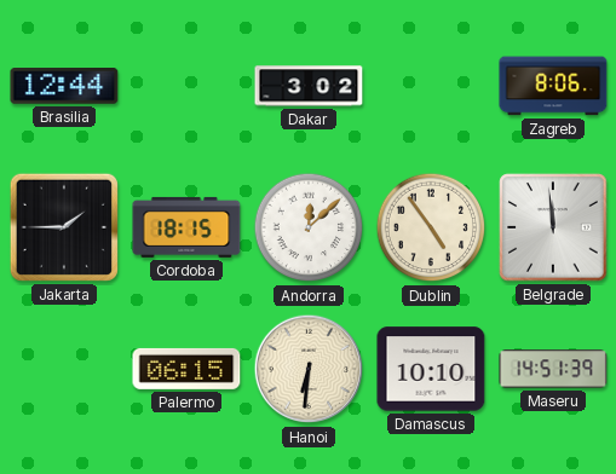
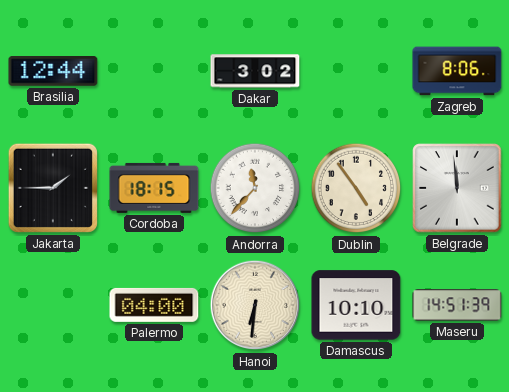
Andorra: 12:08 -> 11:37
Palermo: 06:15 -> 04:00
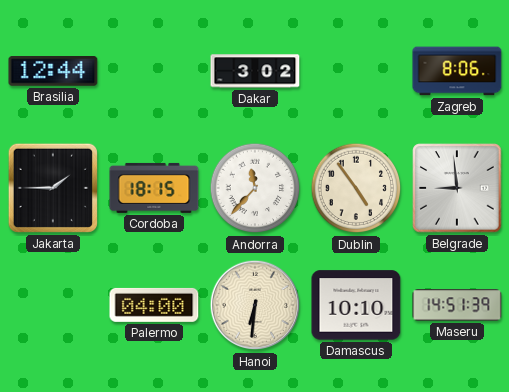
Belgrade: 11:59 -> 8:59
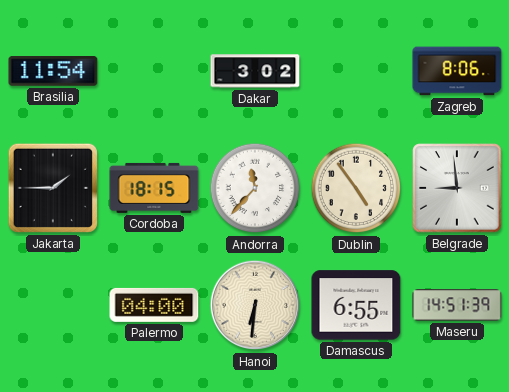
Brasilia: 12:44 -> 11:54
Damascus: 10:10 -> 6:55
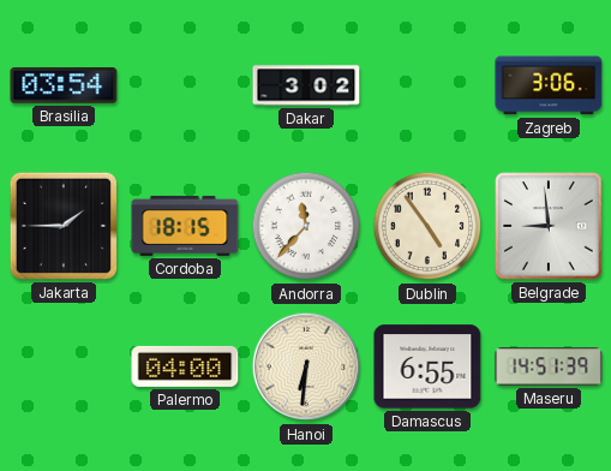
Brasilia: 11:54 -> 03:54
Zagreb: 8:06 -> 3:06
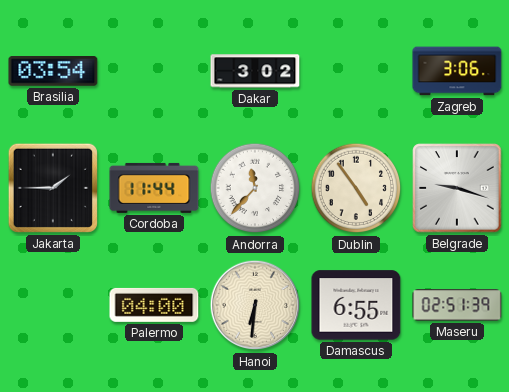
Cordoba: 18:15 -> 11:44
Belgrade: 8:59 -> 9:18
Maseru: 14:51 -> 02:51
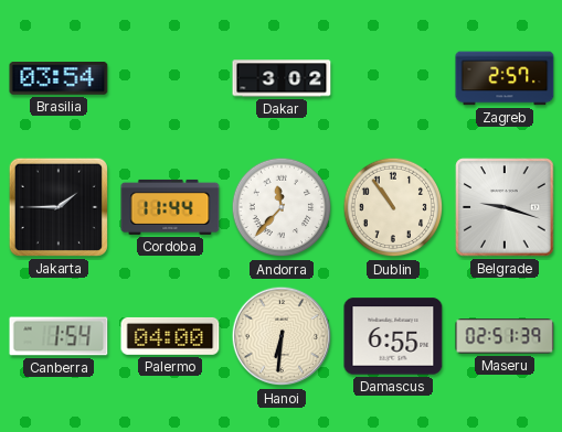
Zagreb: 3:06 -> 2:57
Dublin: 4:54 -> 10:54
Canberra: none -> 1:54
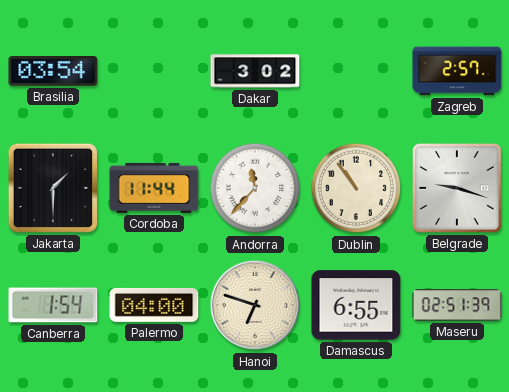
Jakarta: 1:45 -> 1:30
Hanoi: 6:31 -> 6:48
